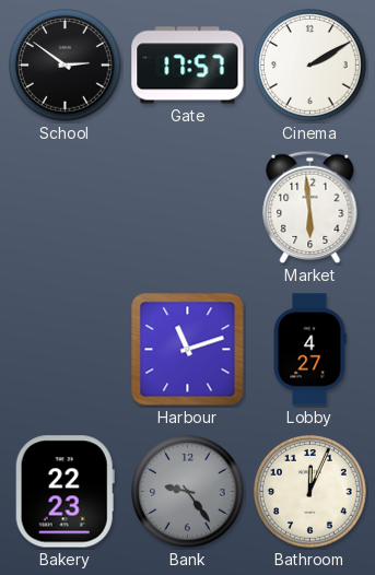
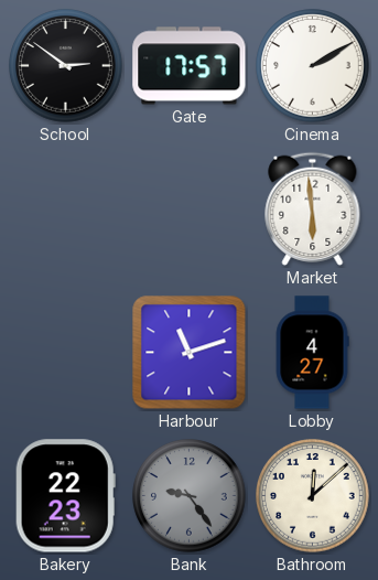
Bathroom: 12:04 -> 12:08
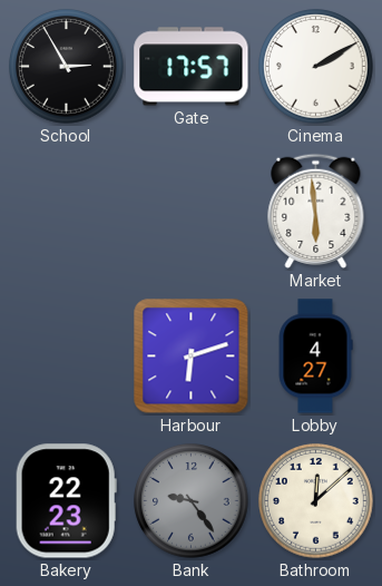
School: 2:51 -> 2:55
Harbour: 11:12 -> 6:12
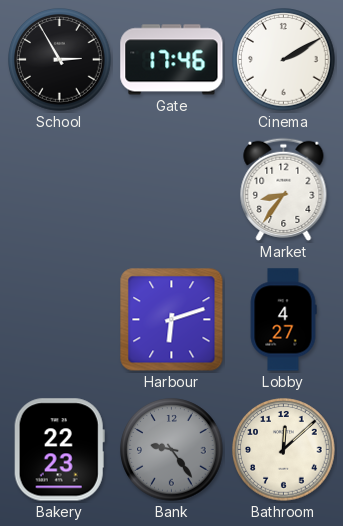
Gate: 17:57 -> 17:46
Market: 5:59 -> 8:36
